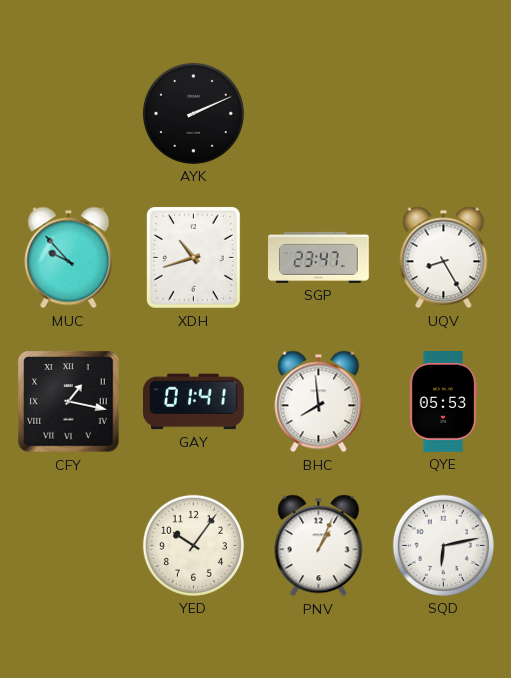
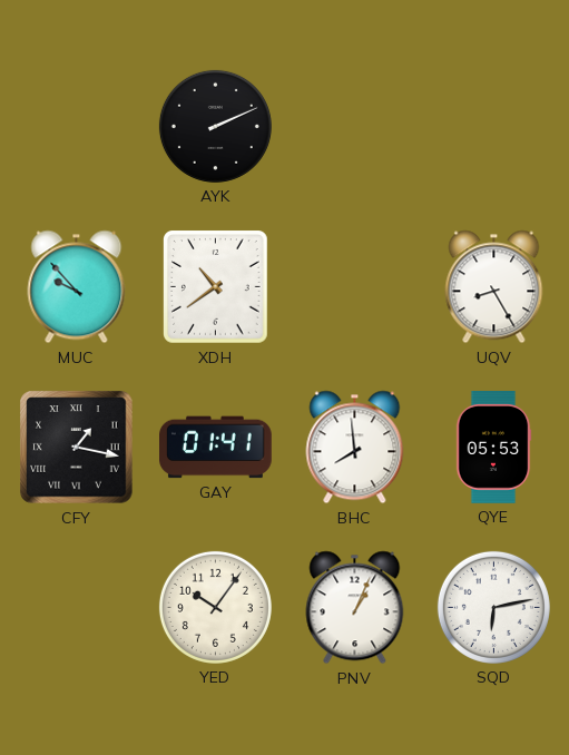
XDH: 10:42 -> 10:39
SGP: 23:47 -> none
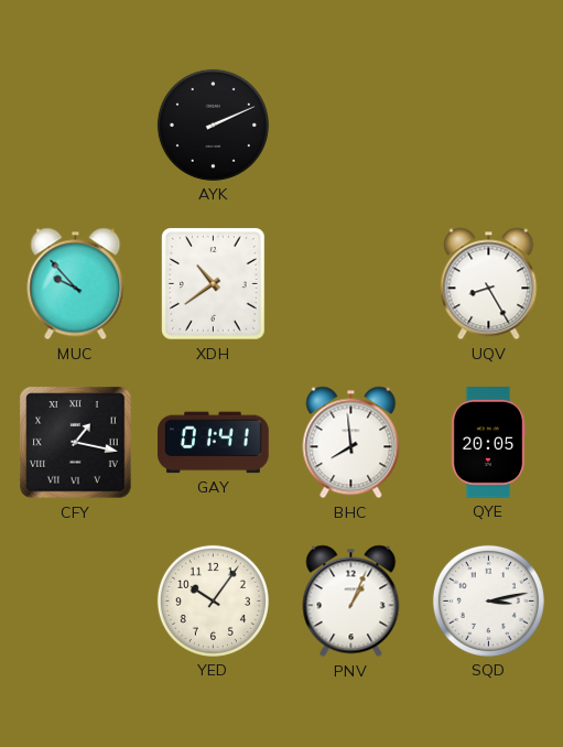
QYE: 05:53 -> 20:05
SQD: 6:13 -> 3:13
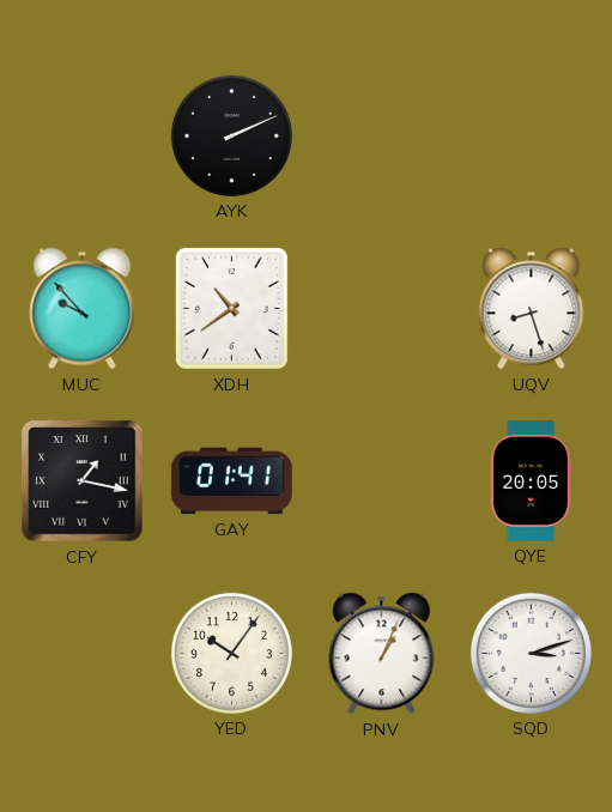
UQV: 8:25 -> 8:27
BHC: 7:59 -> none
SQD: 3:13 -> 3:12
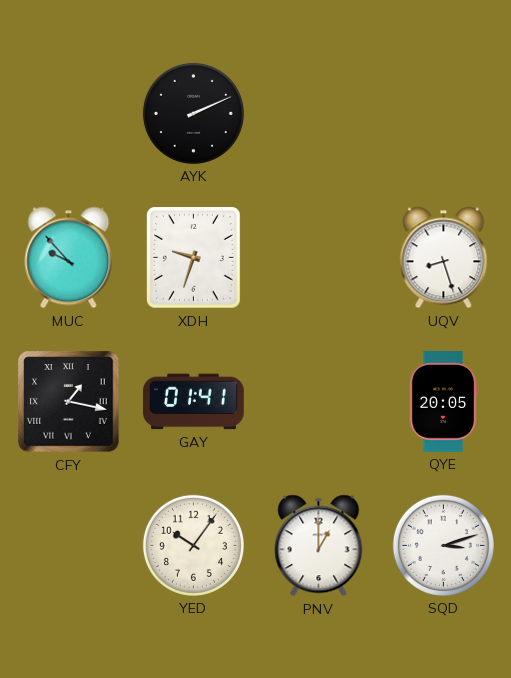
XDH: 10:39 -> 9:33
PNV: 1:04 -> 1:00
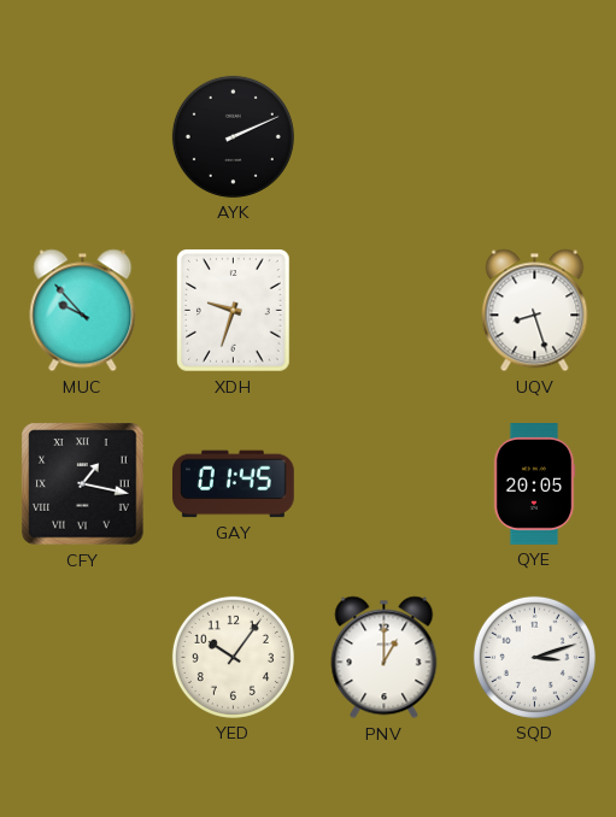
GAY: 01:41 -> 01:45
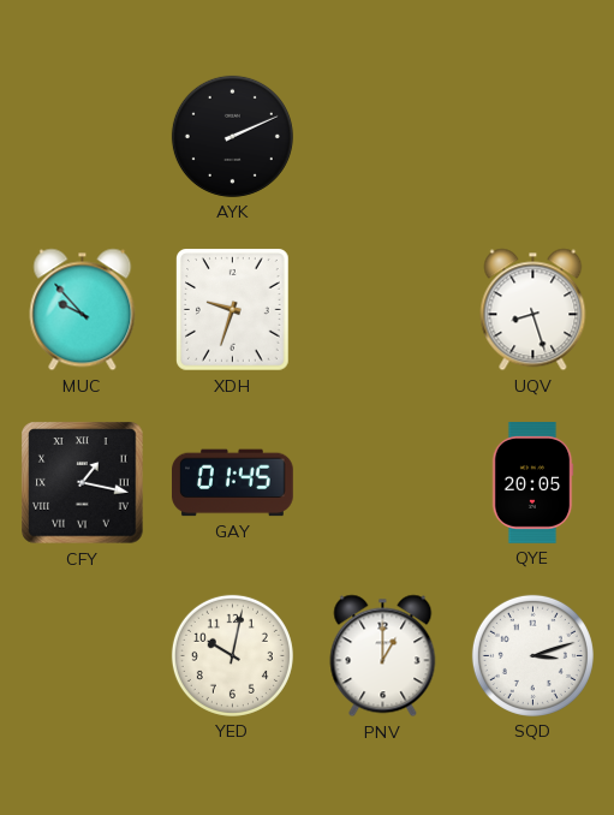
YED: 10:06 -> 10:02
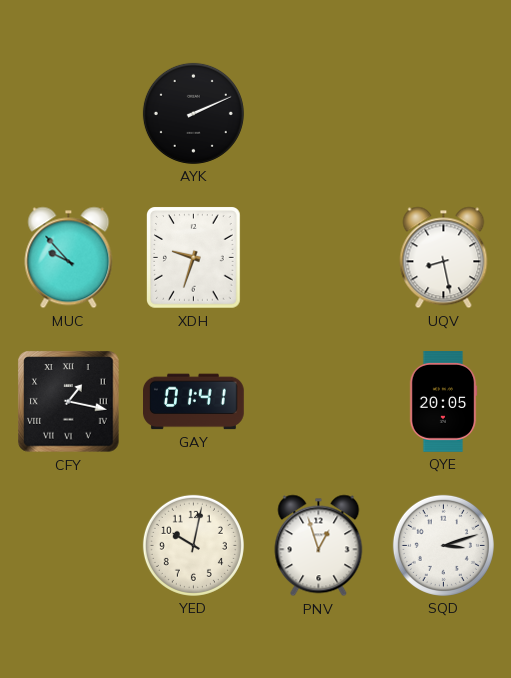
UQV: 8:27 -> 8:28
GAY: 01:45 -> 01:41
PNV: 1:00 -> 12:57
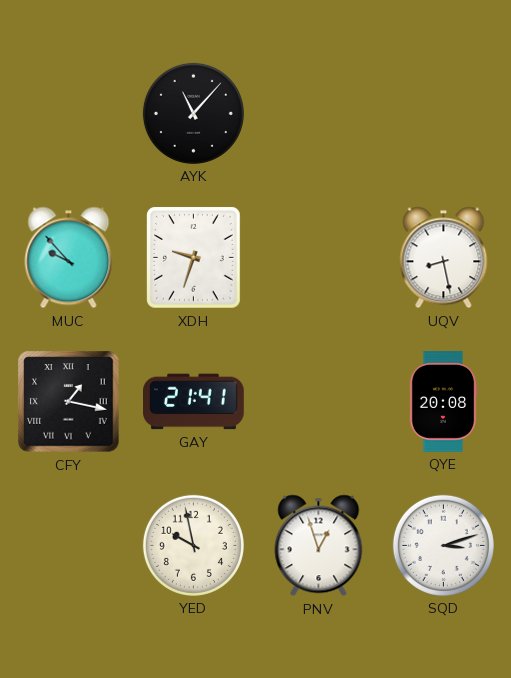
AYK: 2:11 -> 11:07
GAY: 01:41 -> 21:41
QYE: 20:05 -> 20:08
YED: 10:02 -> 9:58
